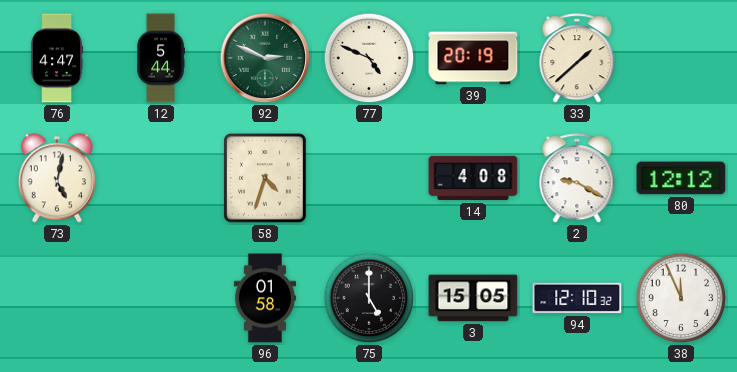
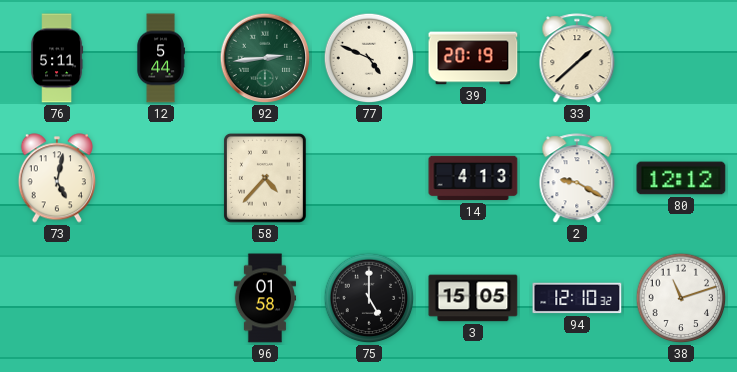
76: 4:47 -> 5:11
92: 2:49 -> 2:44
58: 4:33 -> 4:37
14: 4:08 -> 4:13
38: 11:56 -> 11:12
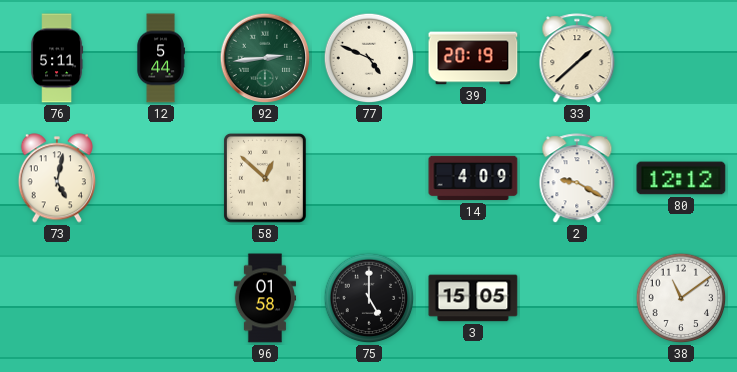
58: 4:37 -> 12:52
14: 4:13 -> 4:09
94: 12:10 -> none
38: 11:12 -> 11:09
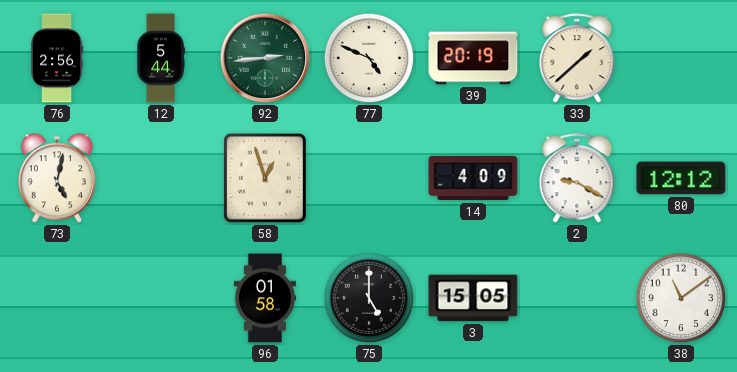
76: 5:11 -> 2:56
58: 12:52 -> 12:57
